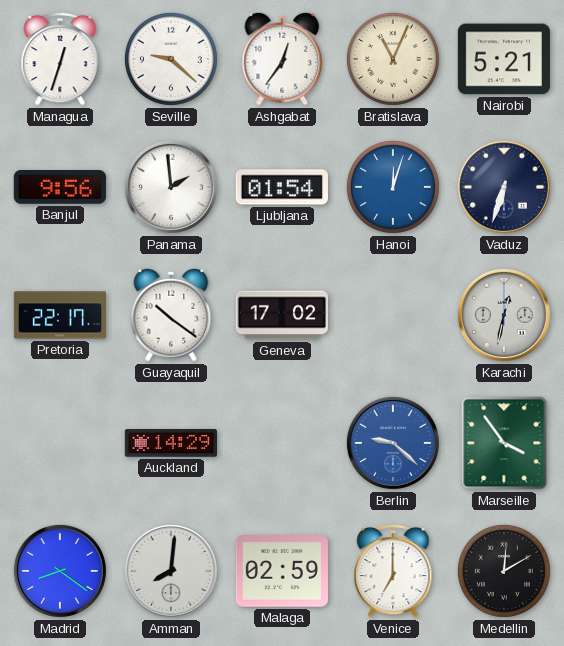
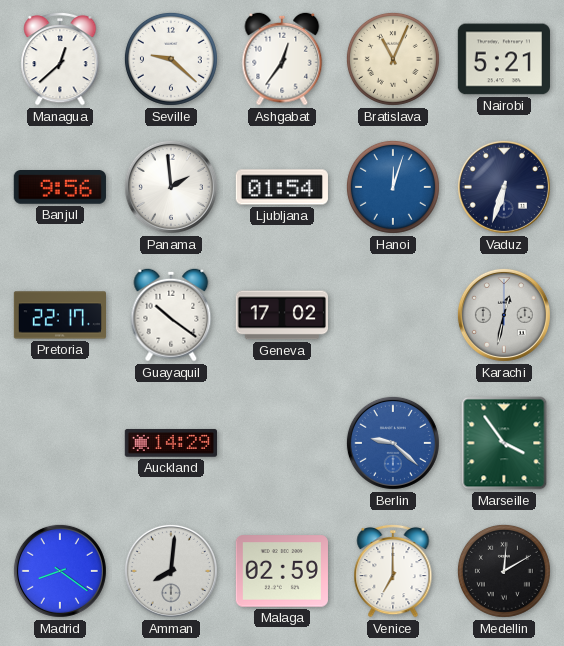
Managua: 12:33 -> 12:38
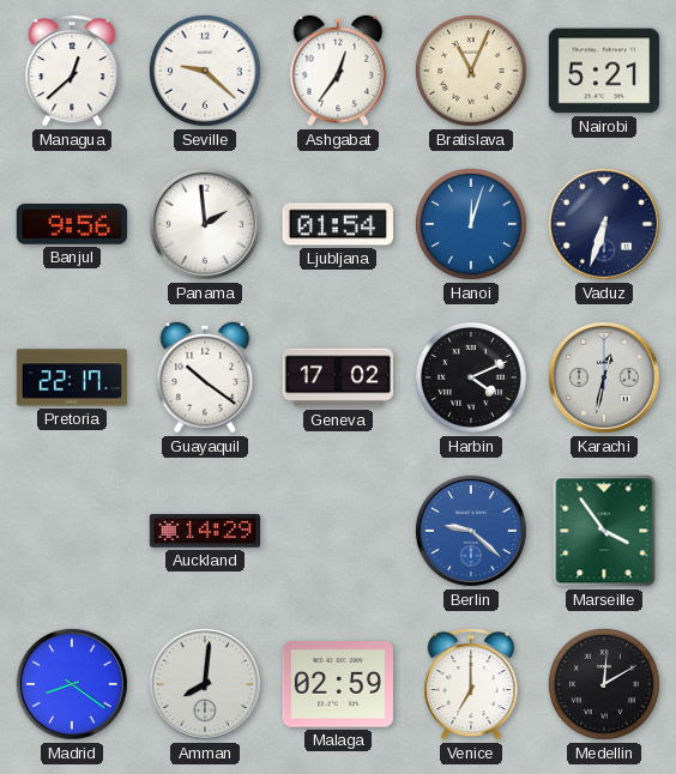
Harbin: none -> 4:11
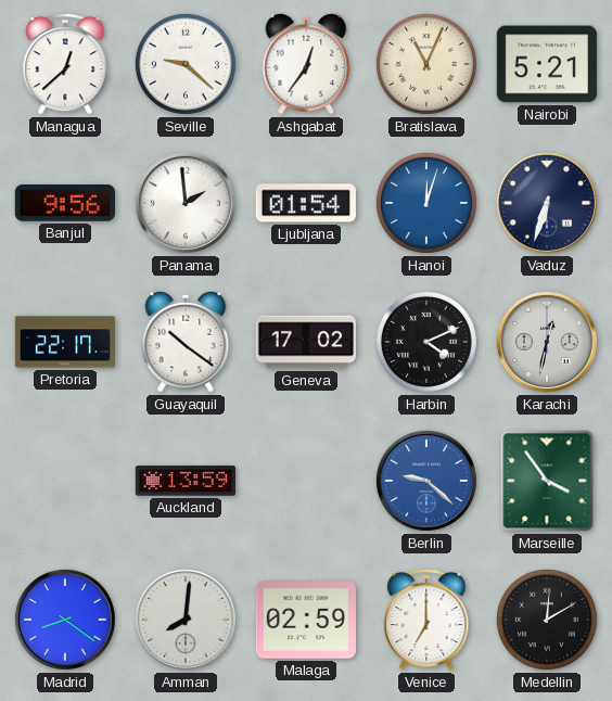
Auckland: 14:29 -> 13:59
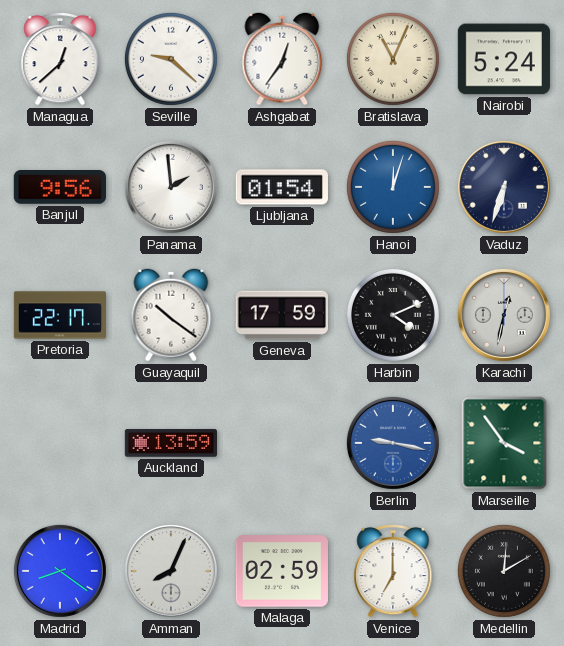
Nairobi: 5:21 -> 5:24
Geneva: 17:02 -> 17:59
Berlin: 9:22 -> 9:17
Amman: 8:01 -> 8:04
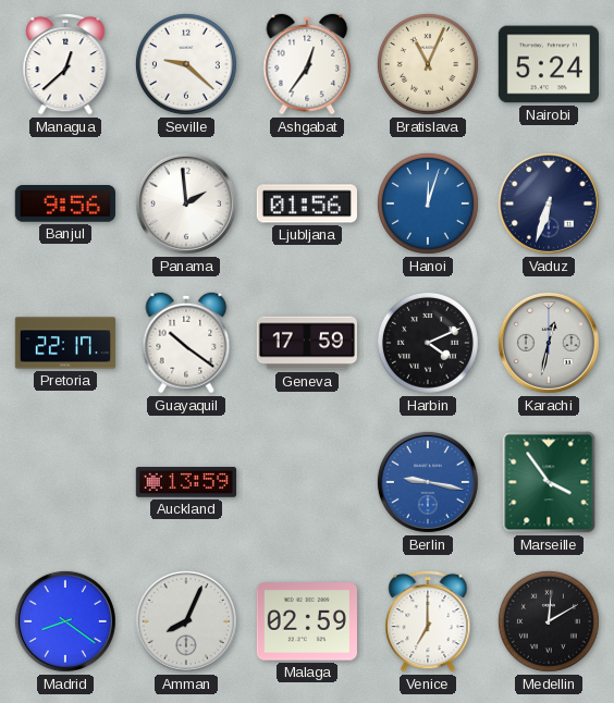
Ljubljana: 01:54 -> 01:56
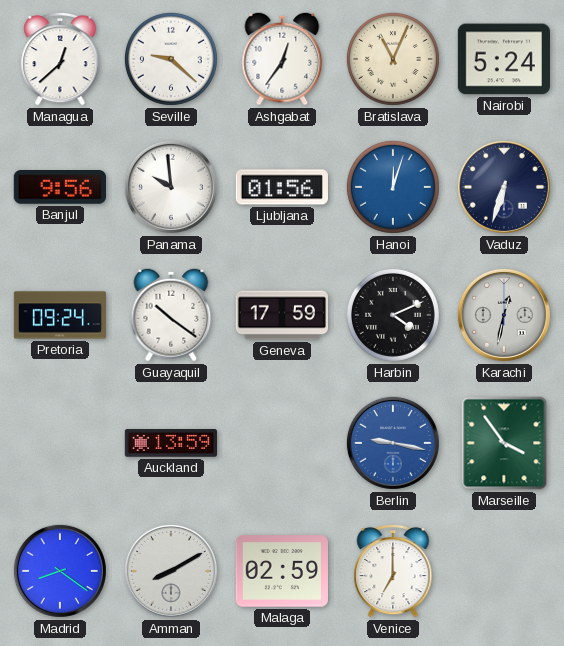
Panama: 1:59 -> 9:59
Pretoria: 22:17 -> 09:24
Amman: 8:04 -> 8:10
Medellin: 12:10 -> none
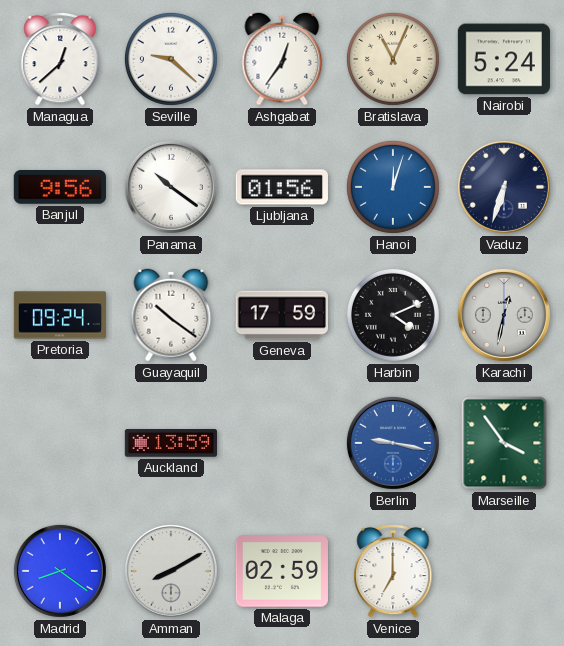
Panama: 9:59 -> 10:21
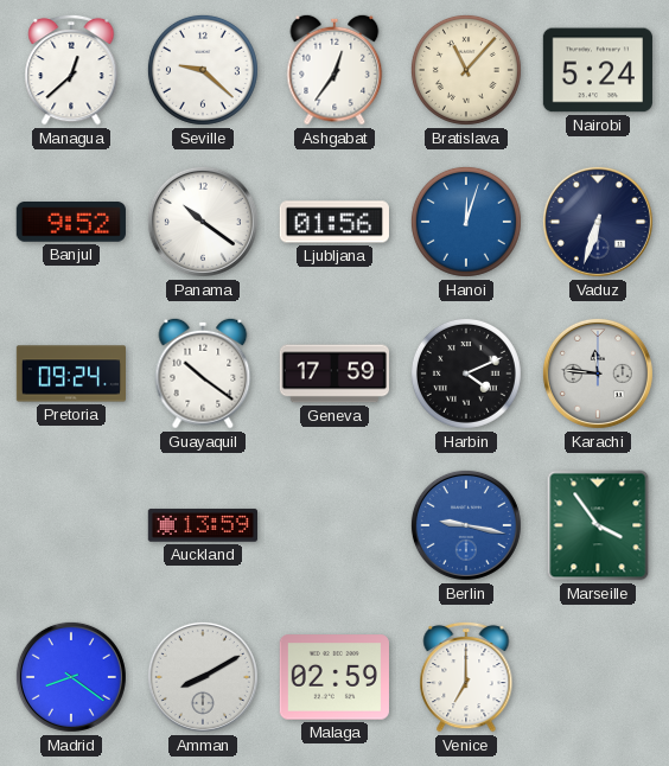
Bratislava: 11:04 -> 11:07
Banjul: 9:56 -> 9:52
Karachi: 12:32 -> 11:46
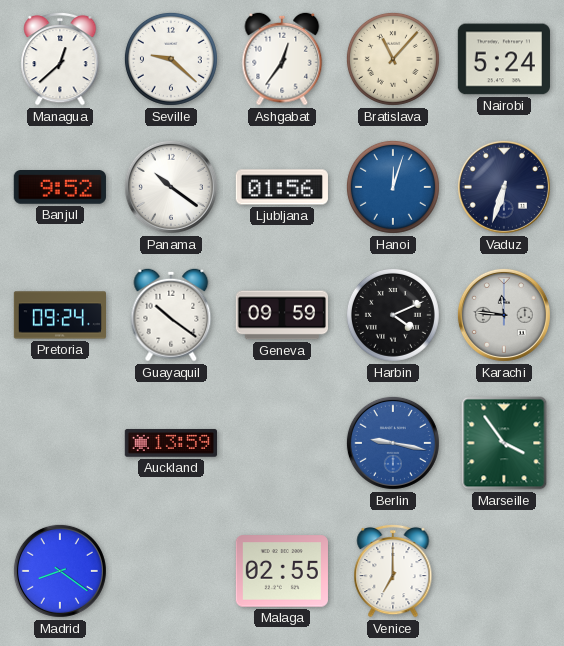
Geneva: 17:59 -> 09:59
Amman: 8:10 -> none
Malaga: 02:59 -> 02:55
